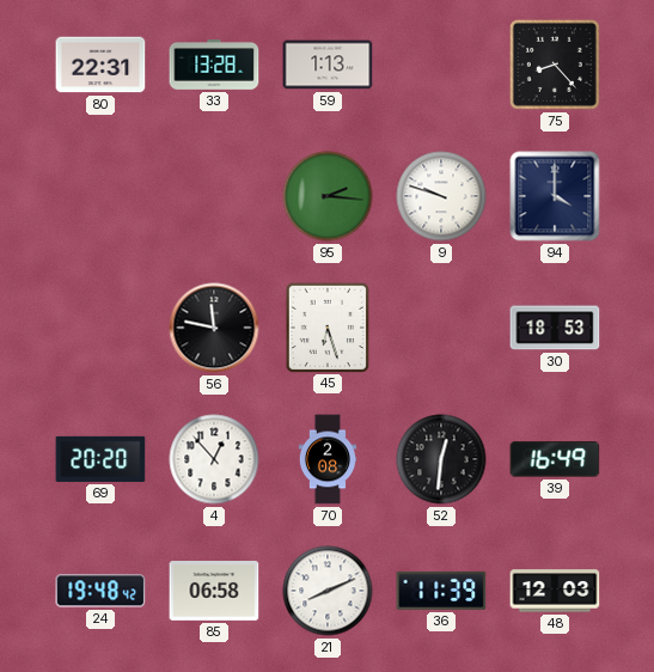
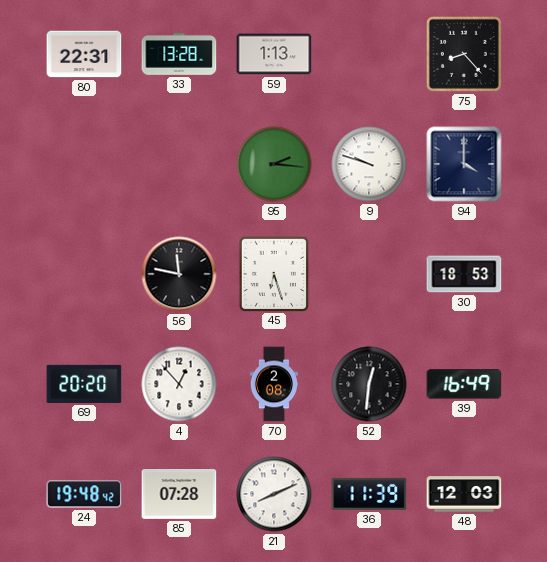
85: 06:58 -> 07:28
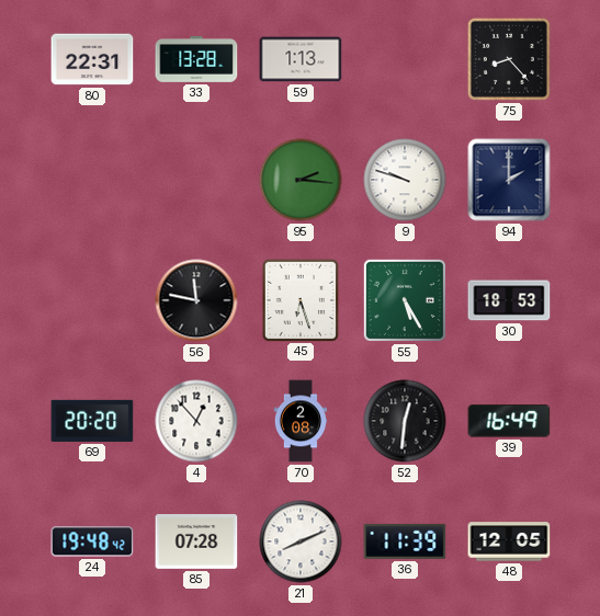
94: 4:00 -> 2:00
55: none -> 5:25
48: 12:03 -> 12:05
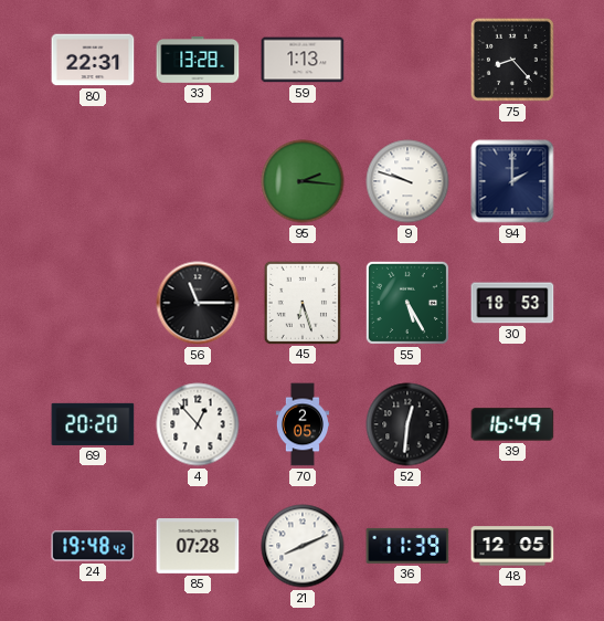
56: 11:47 -> 11:15
70: 2:08 -> 2:05
